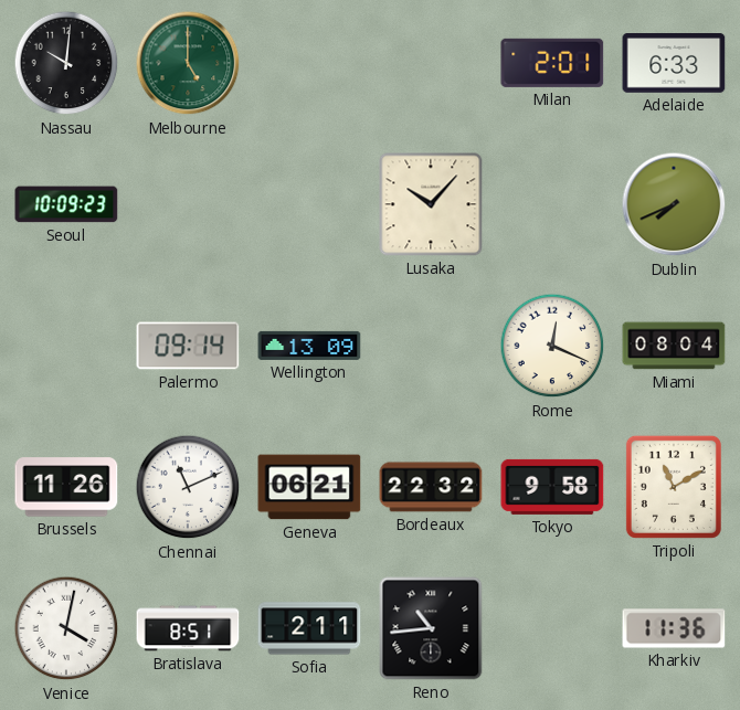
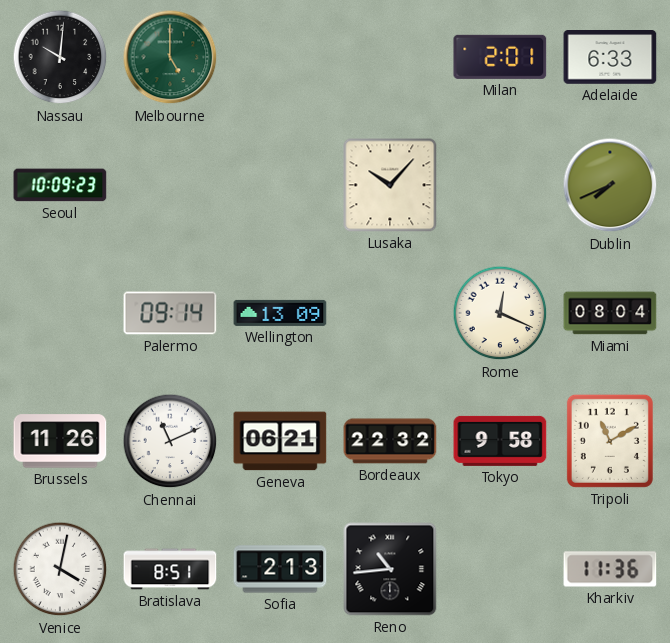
Sofia: 2:11 -> 2:13
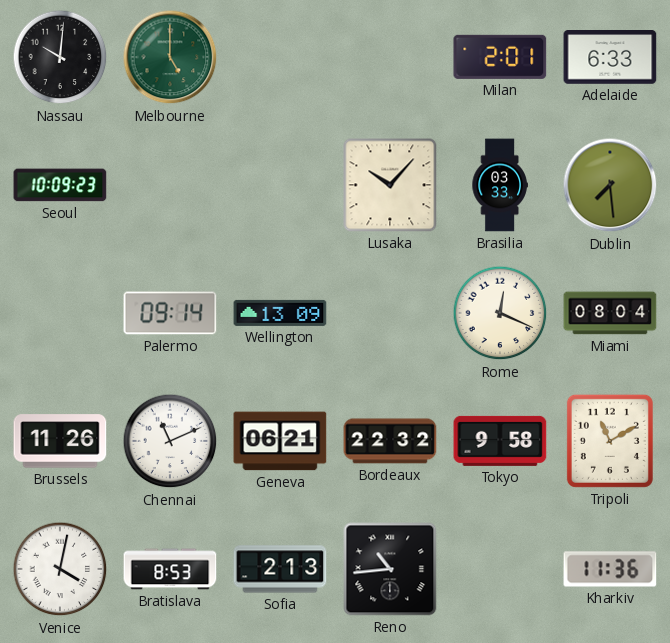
Brasilia: none -> 03:33
Dublin: 7:41 -> 7:29
Bratislava: 8:51 -> 8:53
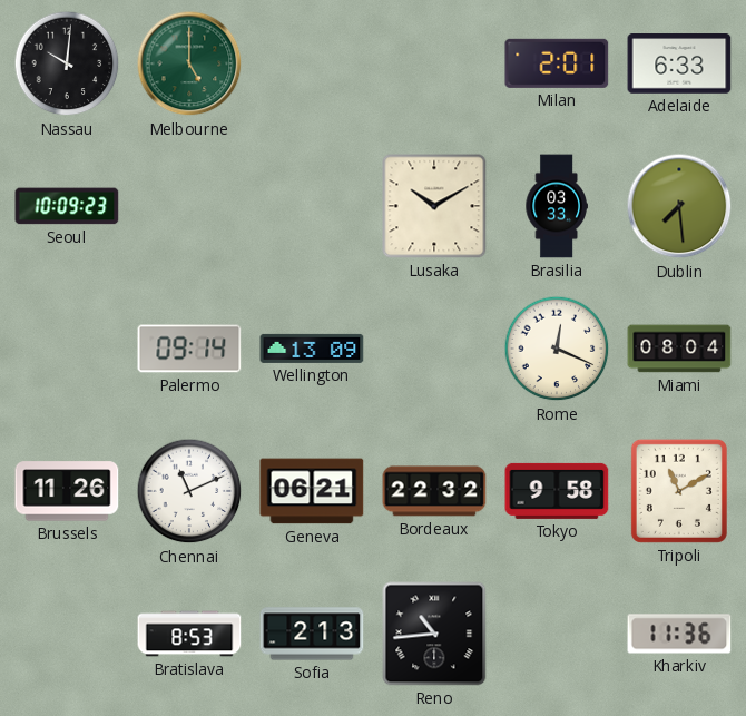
Lusaka: 10:07 -> 10:10
Venice: 4:02 -> none
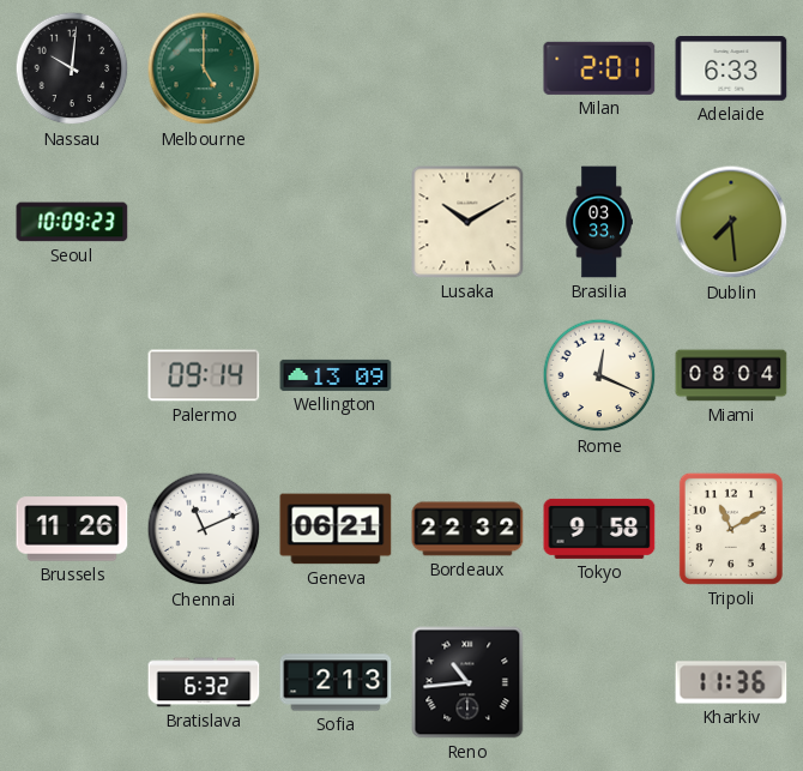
Bratislava: 8:53 -> 6:32
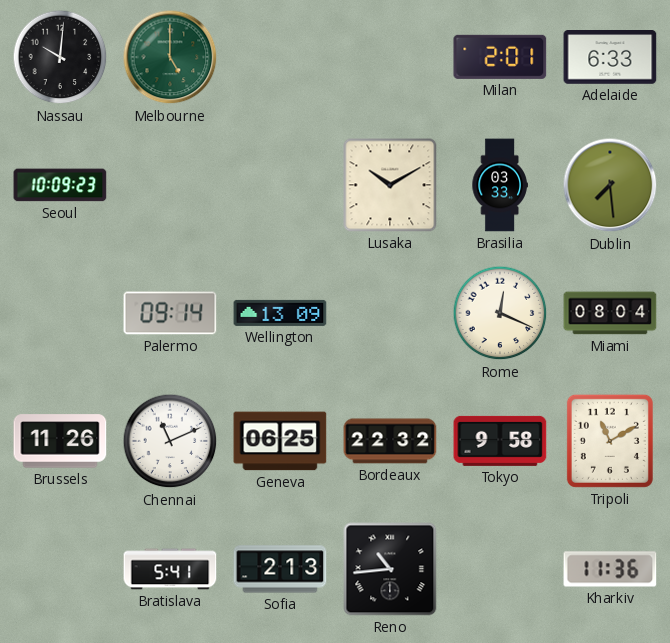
Geneva: 06:21 -> 06:25
Bratislava: 6:32 -> 5:41
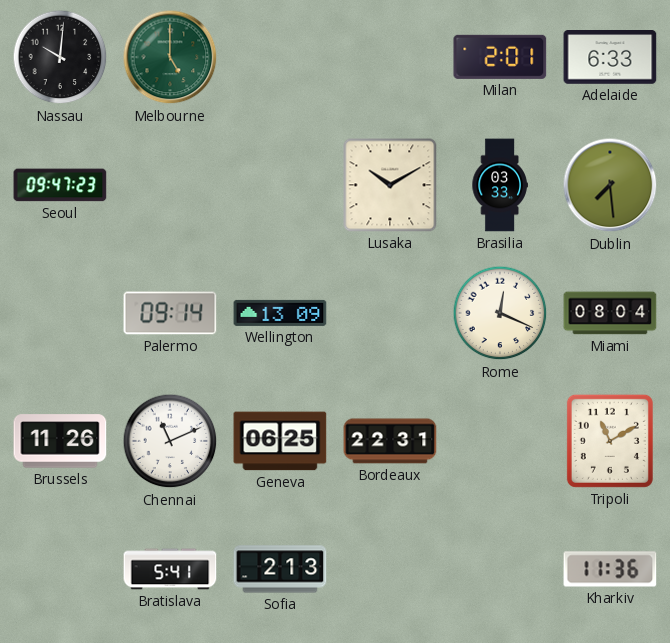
Seoul: 10:09 -> 09:47
Bordeaux: 22:32 -> 22:31
Tokyo: 9:58 -> none
Reno: 10:44 -> none
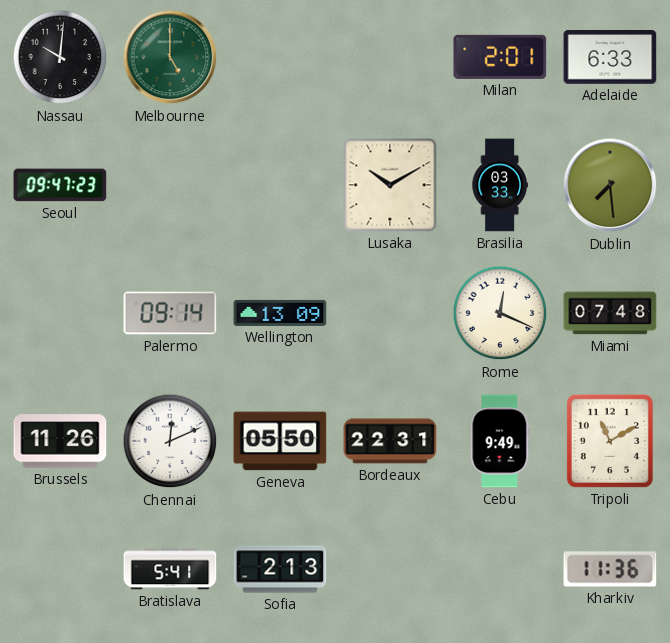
Miami: 08:04 -> 07:48
Chennai: 11:11 -> 12:11
Geneva: 06:25 -> 05:50
Cebu: none -> 9:49
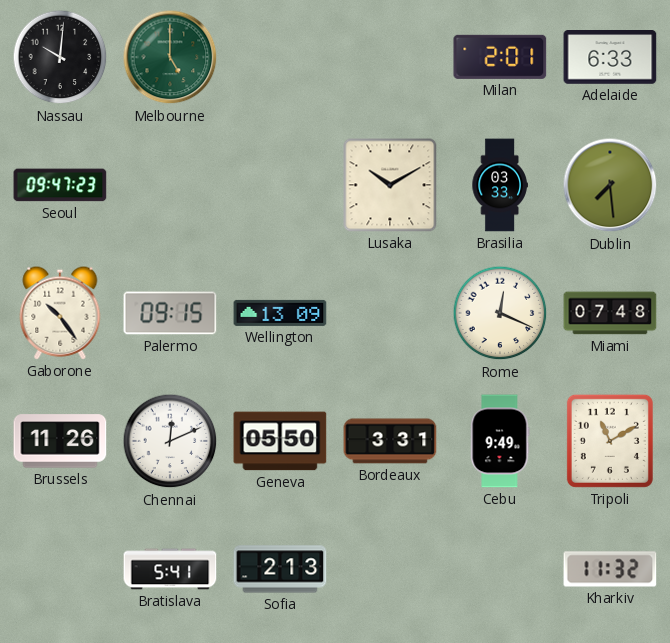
Gaborone: none -> 10:24
Palermo: 09:14 -> 09:15
Bordeaux: 22:31 -> 3:31
Kharkiv: 11:36 -> 11:32
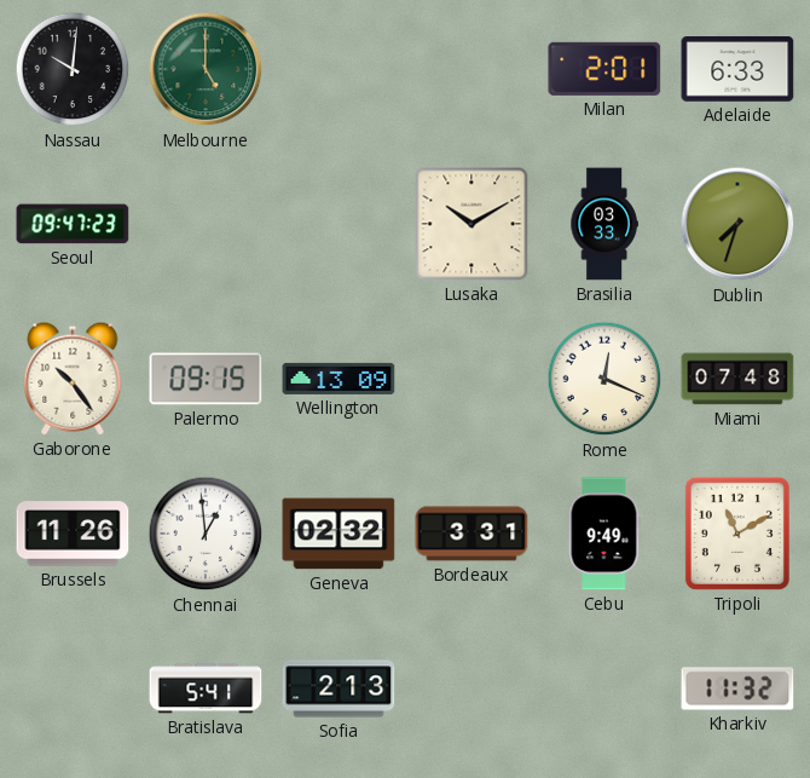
Dublin: 7:29 -> 7:33
Chennai: 12:11 -> 12:59
Geneva: 05:50 -> 02:32
